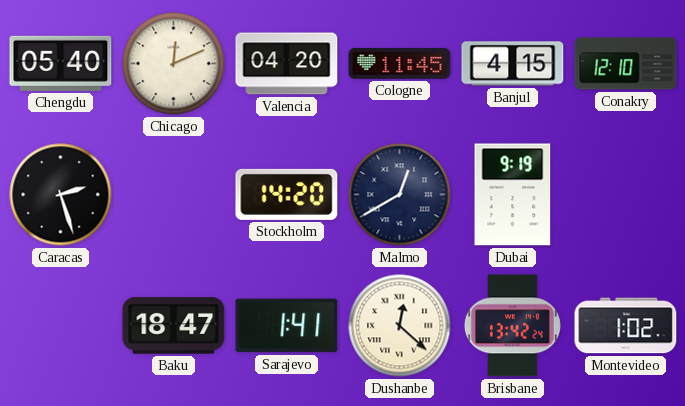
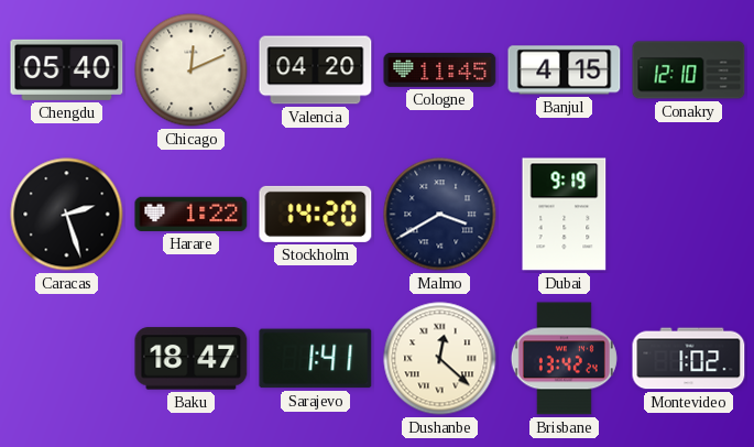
Harare: none -> 1:22
Malmo: 12:40 -> 3:40
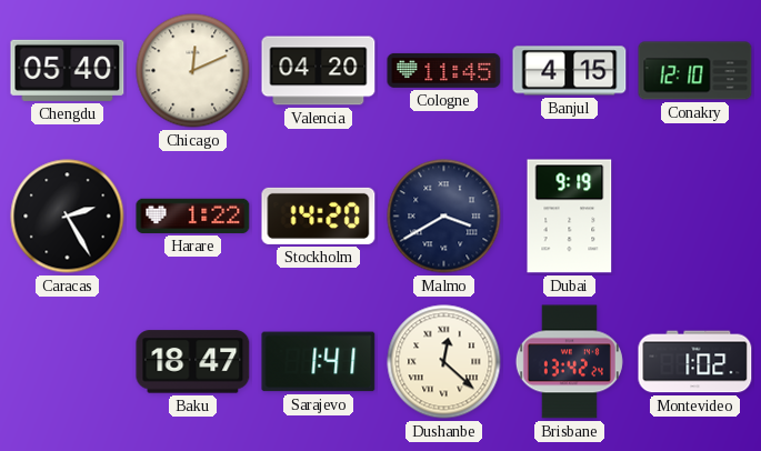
Caracas: 2:27 -> 2:25
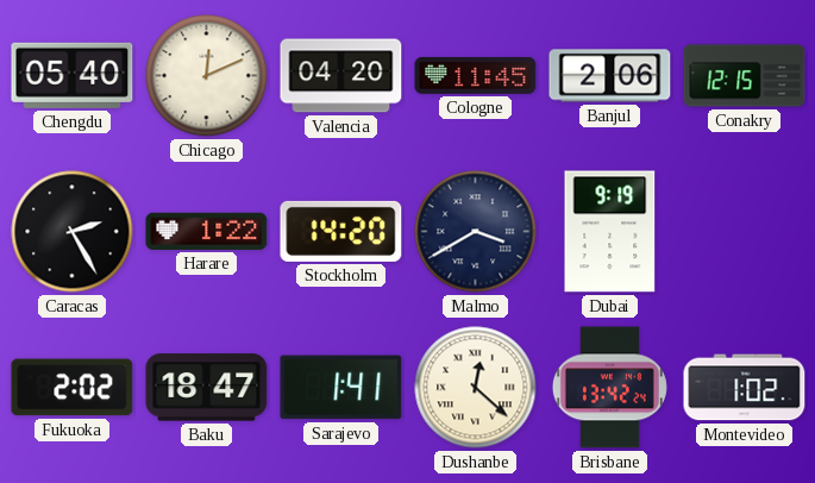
Banjul: 4:15 -> 2:06
Conakry: 12:10 -> 12:15
Fukuoka: none -> 2:02
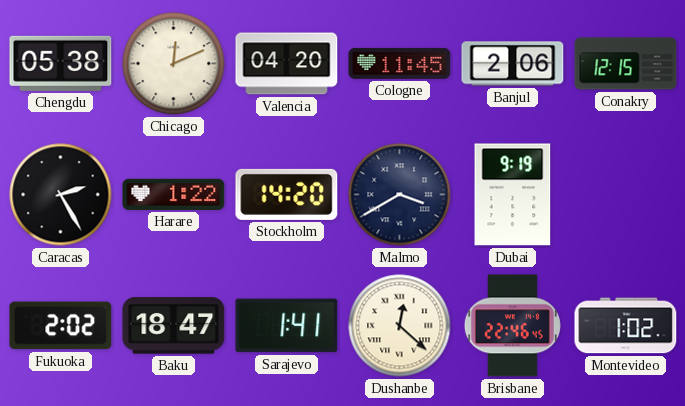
Chengdu: 05:40 -> 05:38
Brisbane: 13:42 -> 22:46
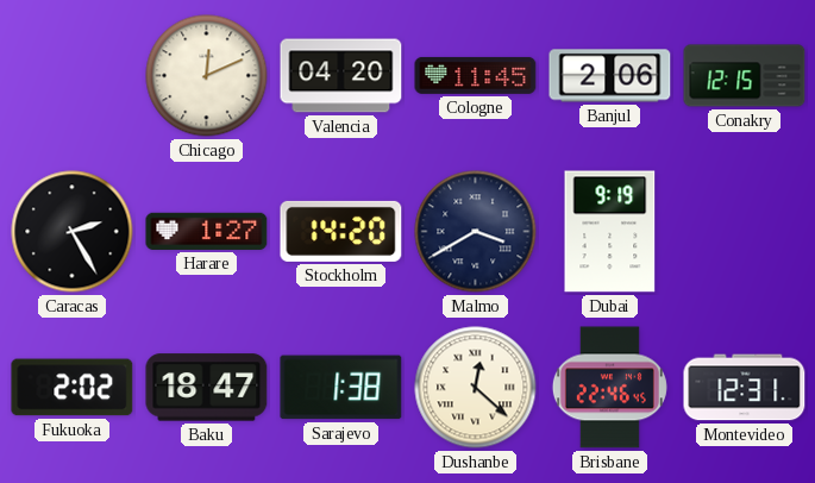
Chengdu: 05:38 -> none
Harare: 1:22 -> 1:27
Sarajevo: 1:41 -> 1:38
Montevideo: 1:02 -> 12:31
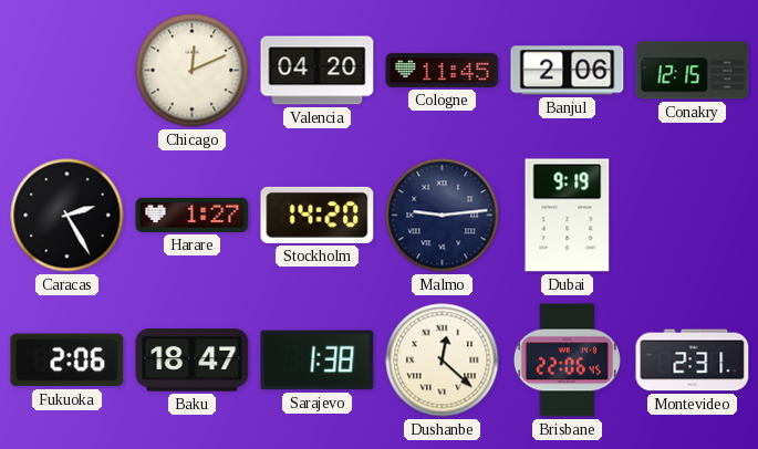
Malmo: 3:40 -> 9:14
Fukuoka: 2:02 -> 2:06
Brisbane: 22:46 -> 22:06
Montevideo: 12:31 -> 2:31
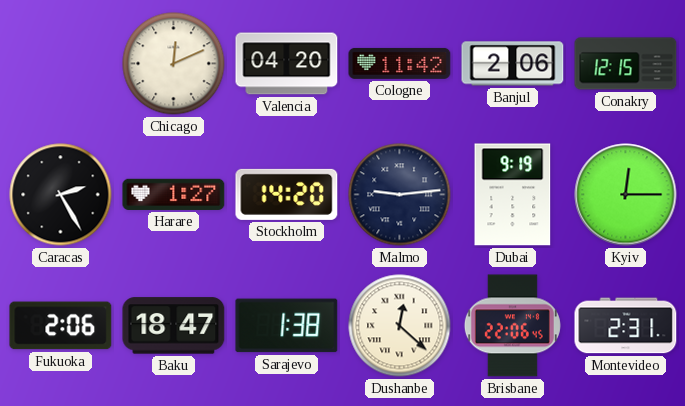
Cologne: 11:45 -> 11:42
Kyiv: none -> 12:15
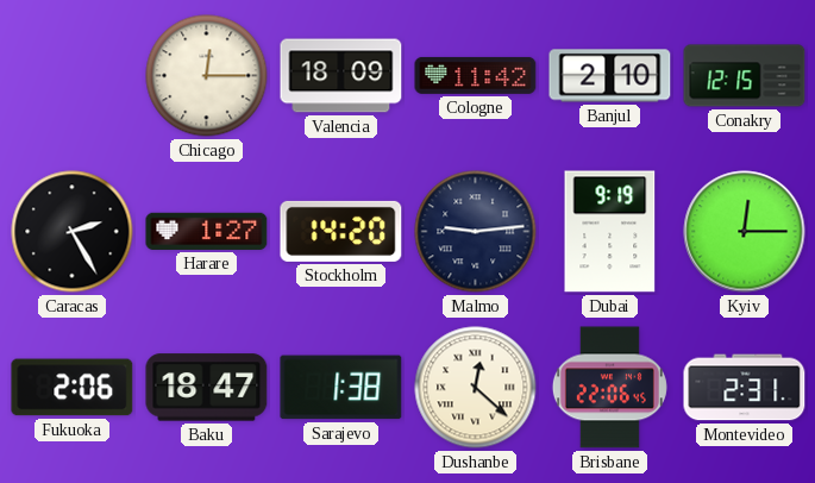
Chicago: 12:11 -> 12:15
Valencia: 04:20 -> 18:09
Banjul: 2:06 -> 2:10
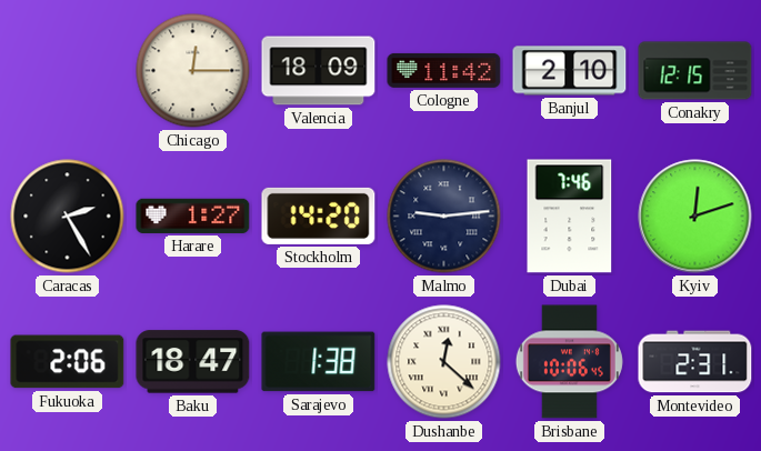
Dubai: 9:19 -> 7:46
Kyiv: 12:15 -> 12:12
Brisbane: 22:06 -> 10:06
